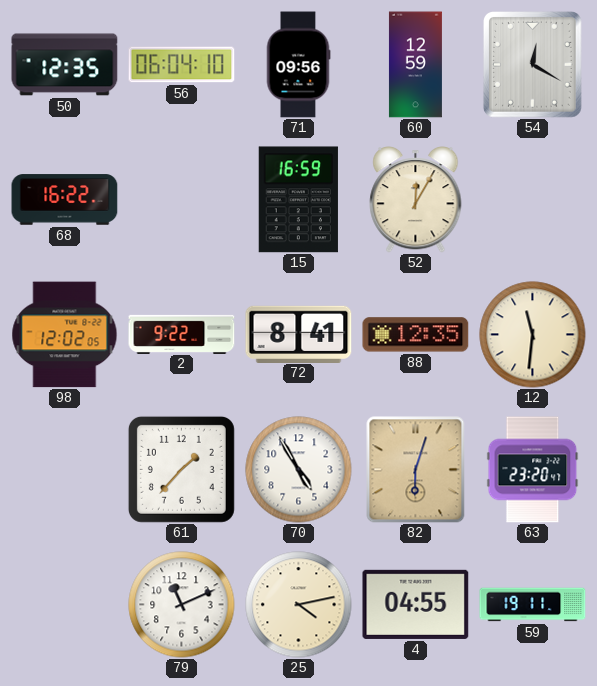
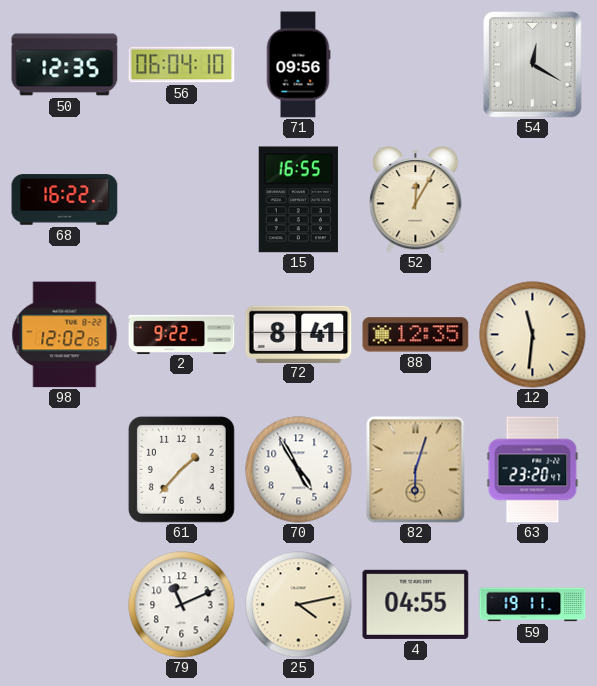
60: 12:59 -> none
15: 16:59 -> 16:55
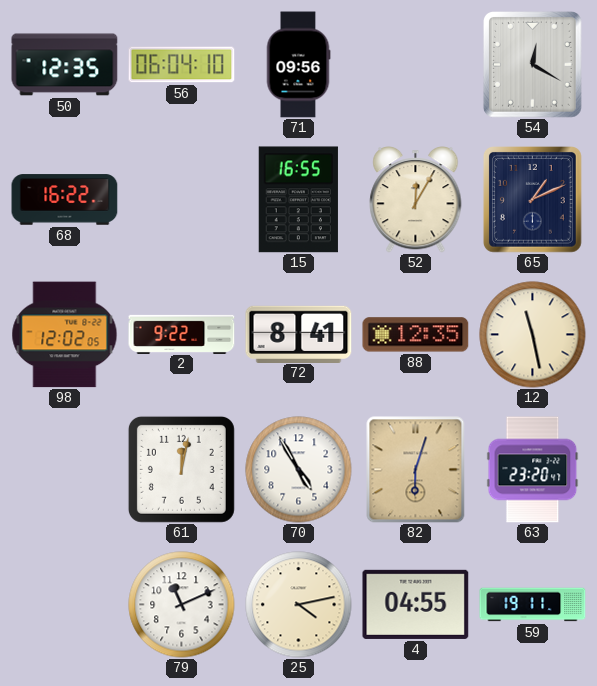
65: none -> 1:11
12: 11:31 -> 11:28
61: 1:37 -> 12:02
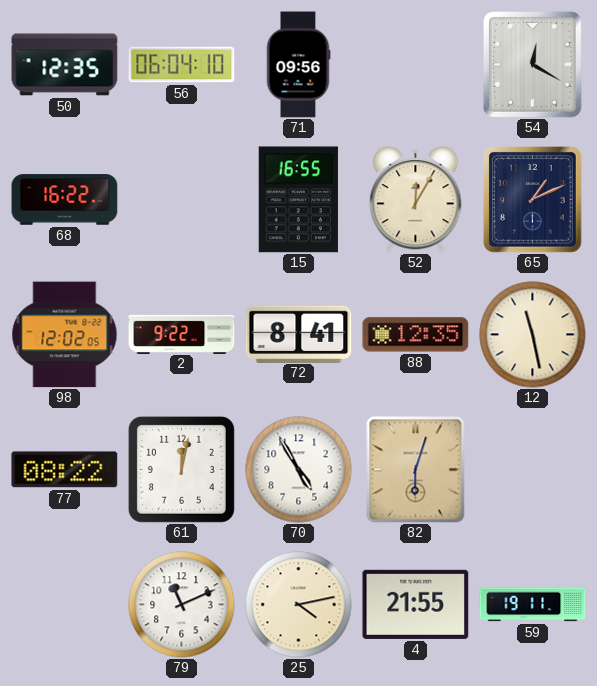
77: none -> 08:22
63: 23:20 -> none
4: 04:55 -> 21:55
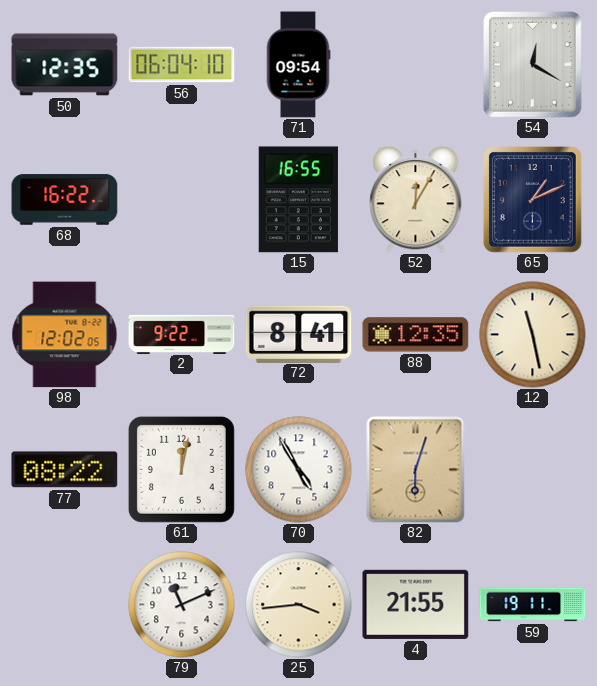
71: 09:56 -> 09:54
25: 4:13 -> 3:44
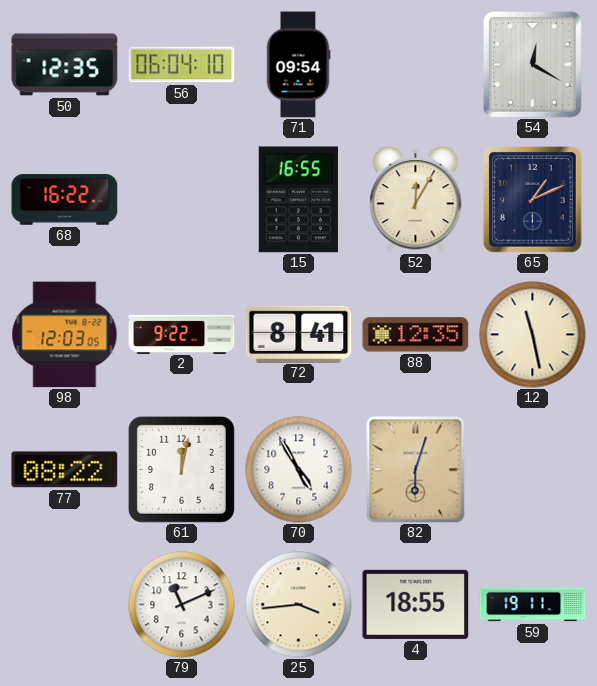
98: 12:02 -> 12:03
4: 21:55 -> 18:55
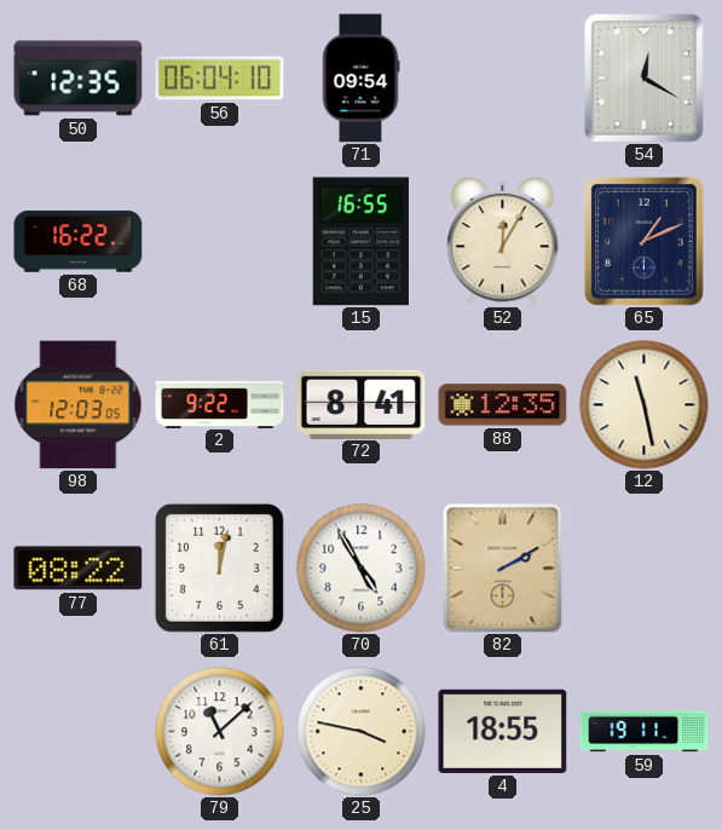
82: 6:03 -> 2:10
79: 11:11 -> 11:08
25: 3:44 -> 3:47
